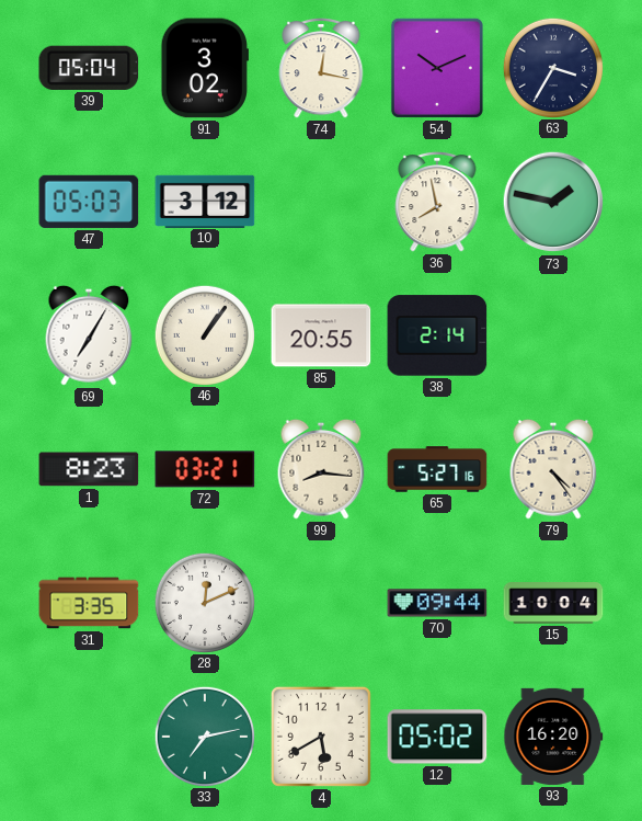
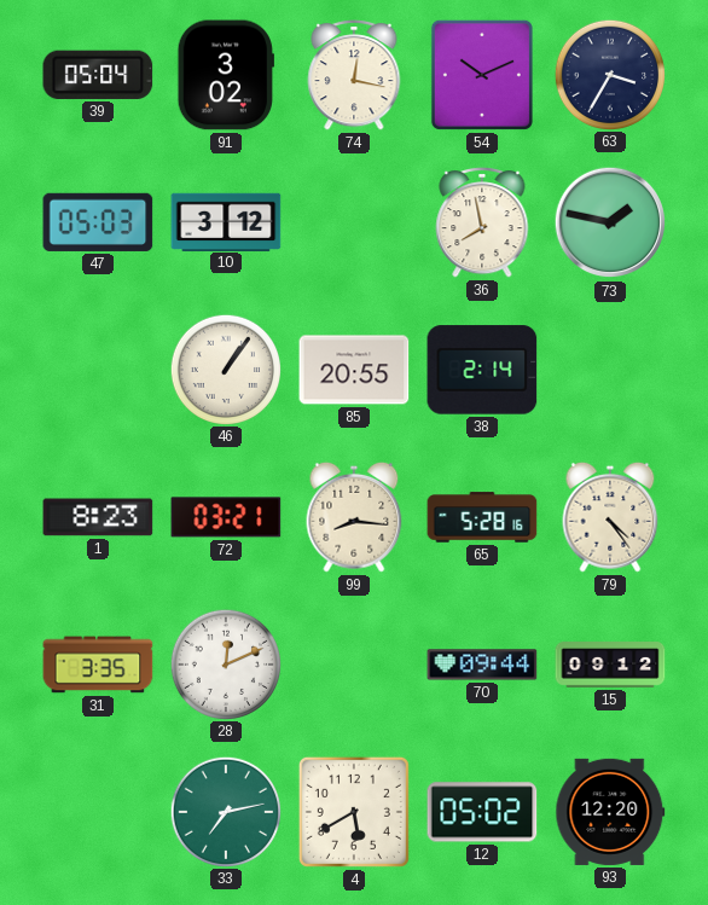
69: 7:05 -> none
65: 5:27 -> 5:28
15: 10:04 -> 09:12
93: 16:20 -> 12:20
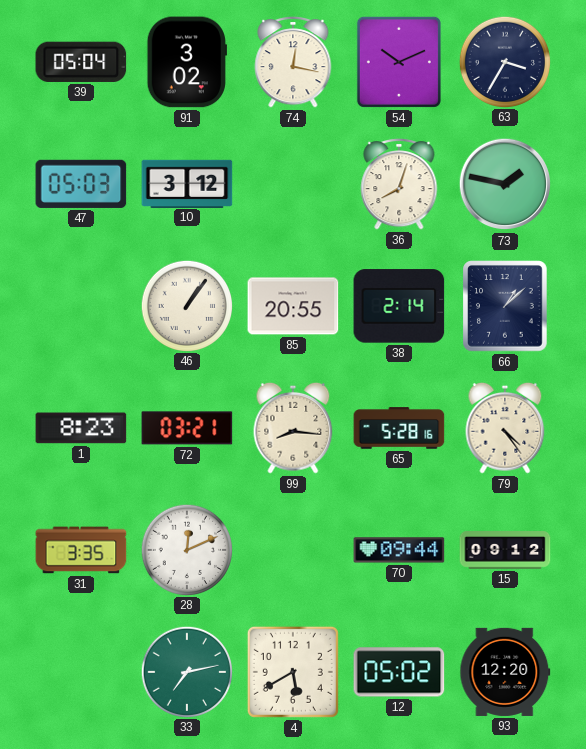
36: 7:58 -> 8:03
66: none -> 1:08
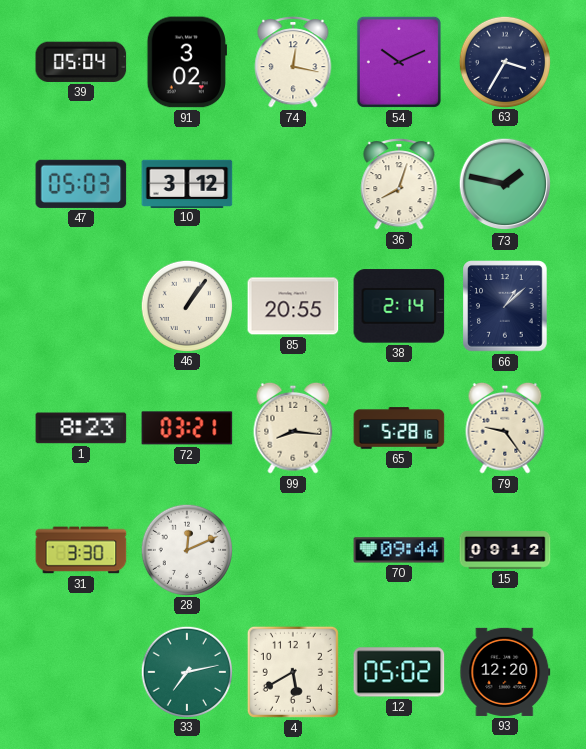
79: 4:24 -> 9:24
31: 3:35 -> 3:30
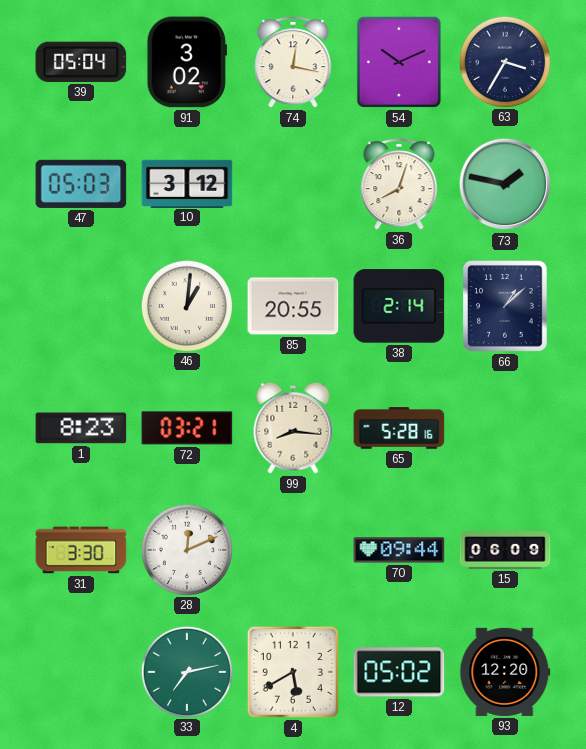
46: 1:06 -> 1:01
79: 9:24 -> none
15: 09:12 -> 06:09
